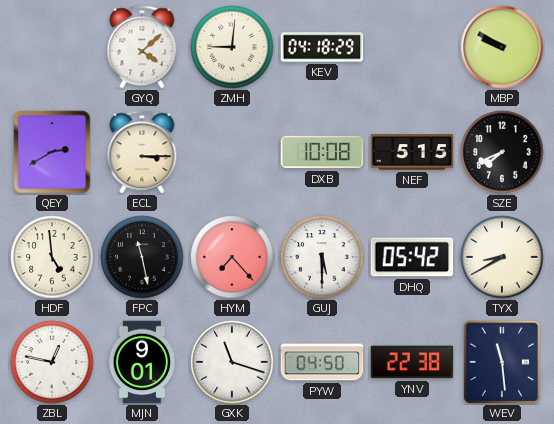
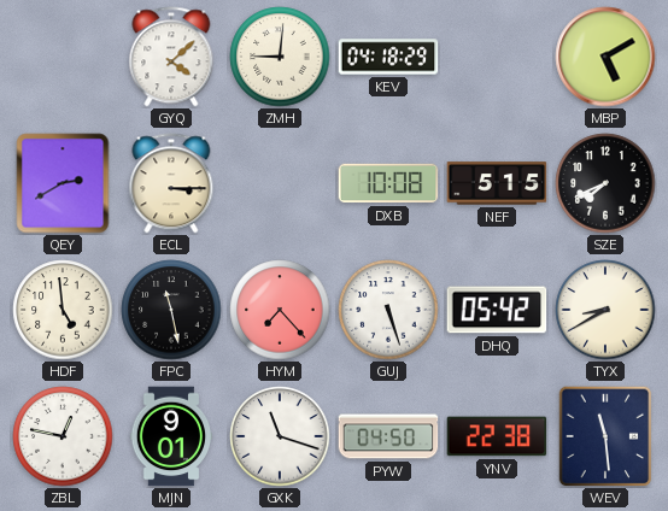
MBP: 9:50 -> 5:10
GUJ: 5:30 -> 5:27
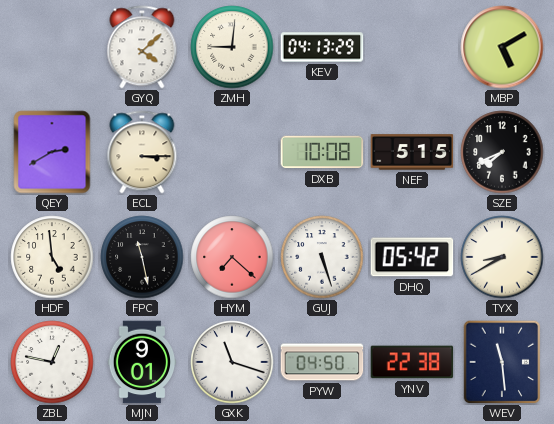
KEV: 04:18 -> 04:13
HYM: 7:23 -> 7:22
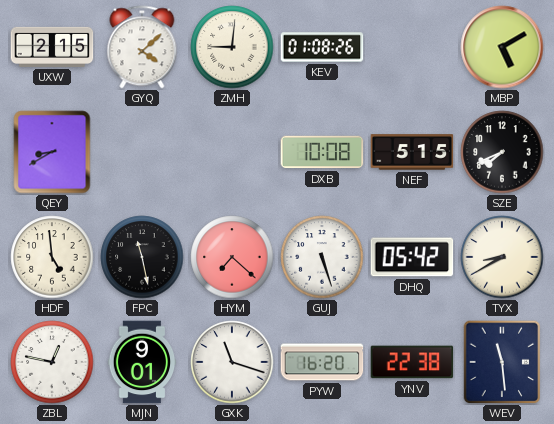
UXW: none -> 2:15
KEV: 04:13 -> 01:08
QEY: 2:40 -> 8:40
ECL: 3:15 -> none
PYW: 04:50 -> 16:20
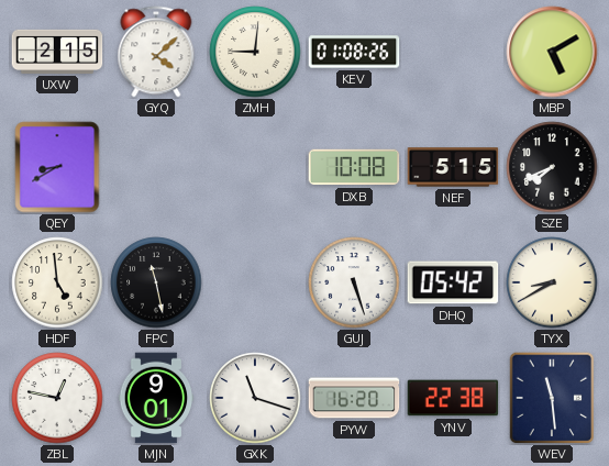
HYM: 7:22 -> none
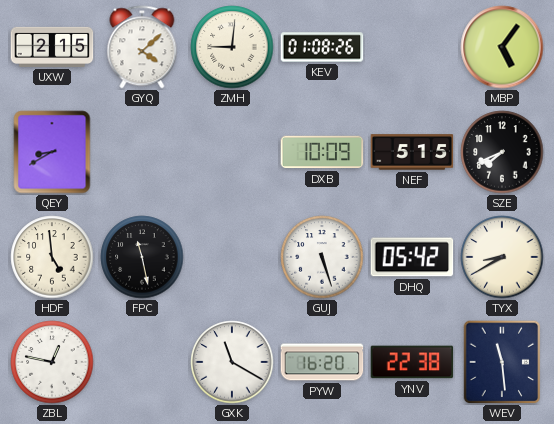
MBP: 5:10 -> 5:06
DXB: 10:08 -> 10:09
MJN: 9:01 -> none
GXK: 11:18 -> 11:20
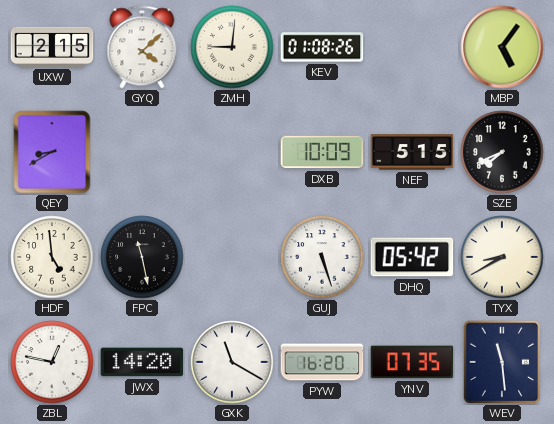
JWX: none -> 14:20
YNV: 22:38 -> 07:35
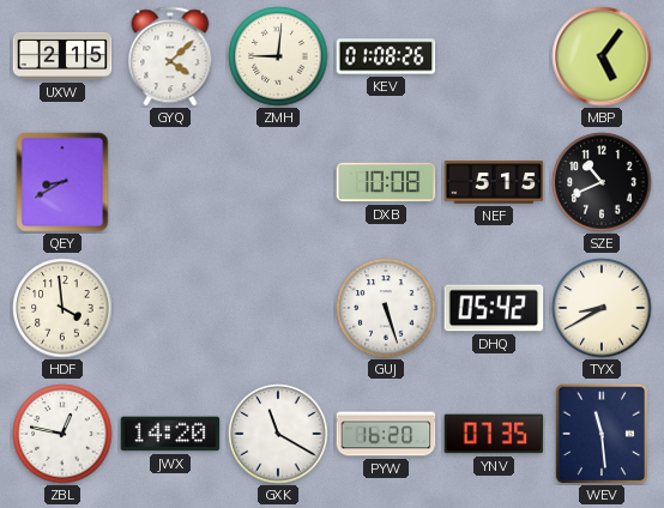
DXB: 10:09 -> 10:08
SZE: 7:41 -> 10:41
HDF: 4:59 -> 3:59
FPC: 11:28 -> none
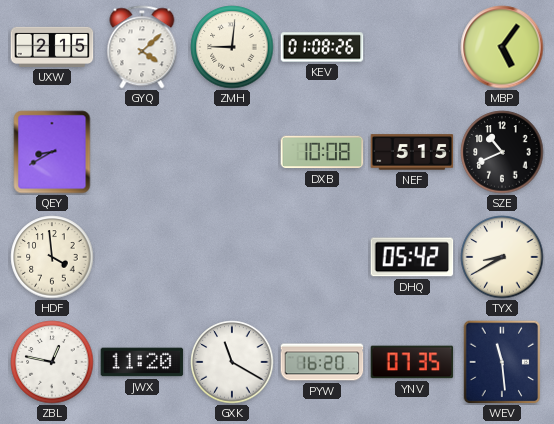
GUJ: 5:27 -> none
JWX: 14:20 -> 11:20
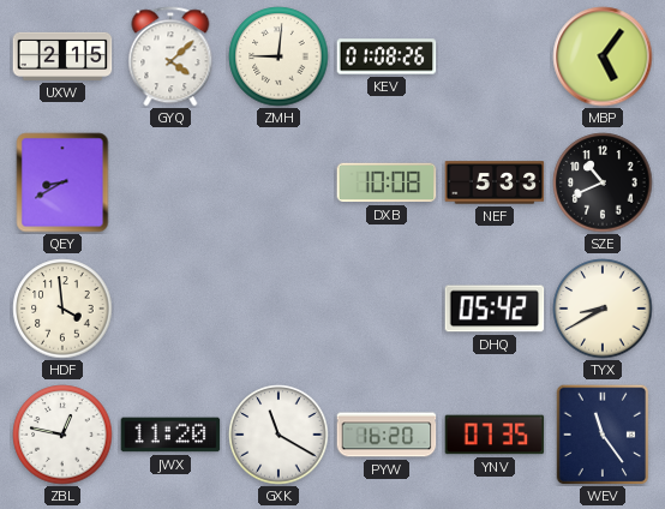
NEF: 5:15 -> 5:33
WEV: 11:29 -> 11:24
